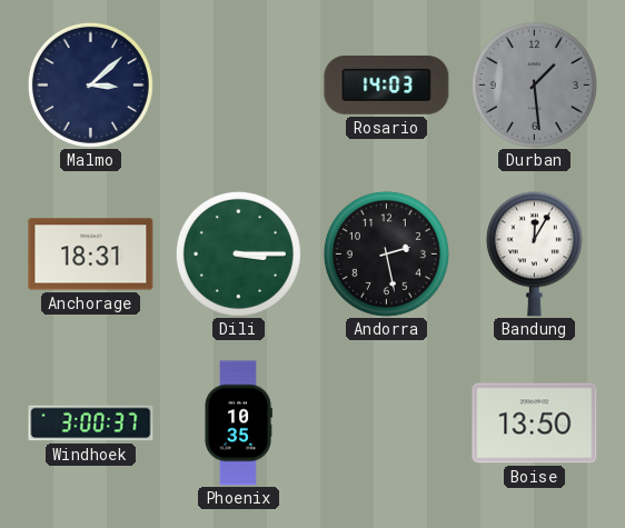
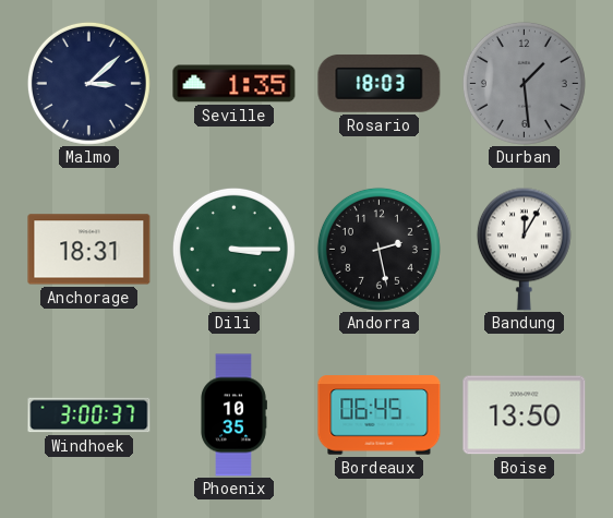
Seville: none -> 1:35
Rosario: 14:03 -> 18:03
Bordeaux: none -> 06:45
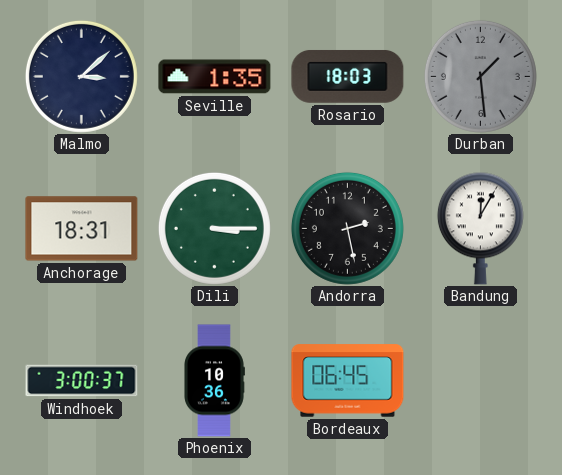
Phoenix: 10:35 -> 10:36
Boise: 13:50 -> none
